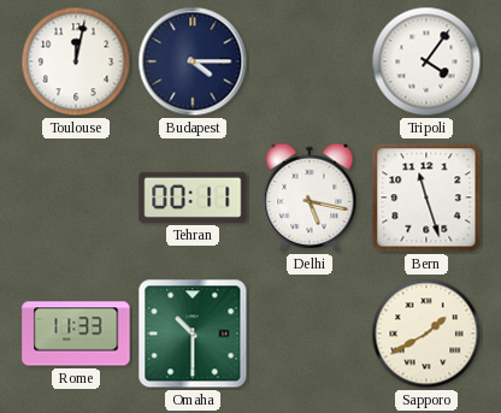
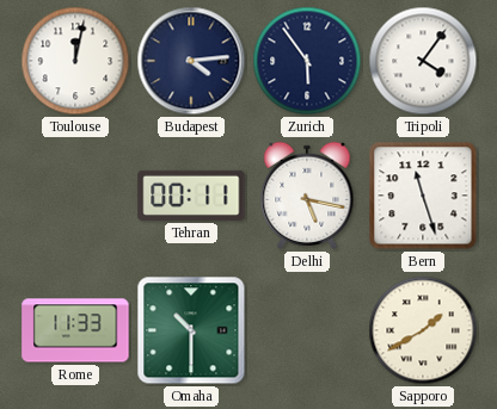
Budapest: 4:15 -> 4:14
Zurich: none -> 5:54
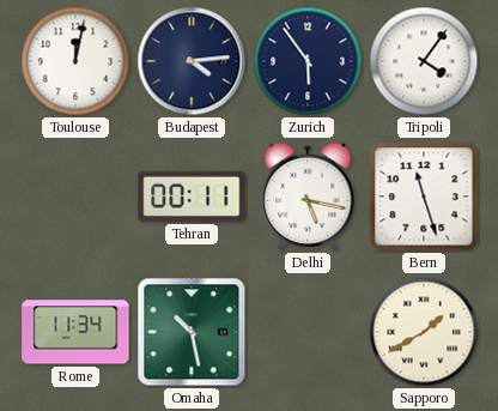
Rome: 11:33 -> 11:34
Omaha: 10:30 -> 10:28
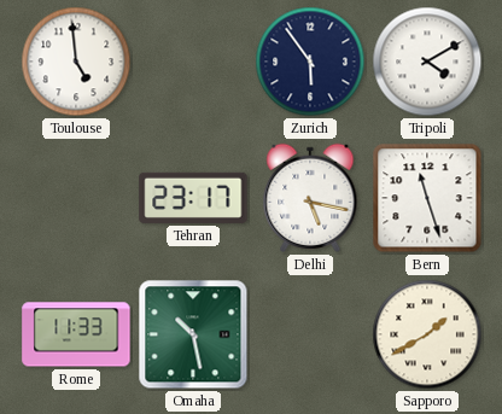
Toulouse: 12:02 -> 4:59
Budapest: 4:14 -> none
Tripoli: 4:06 -> 4:10
Tehran: 00:11 -> 23:17
Rome: 11:34 -> 11:33
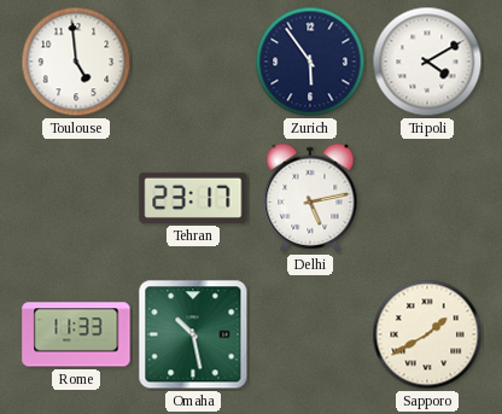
Delhi: 5:17 -> 5:13
Bern: 11:27 -> none
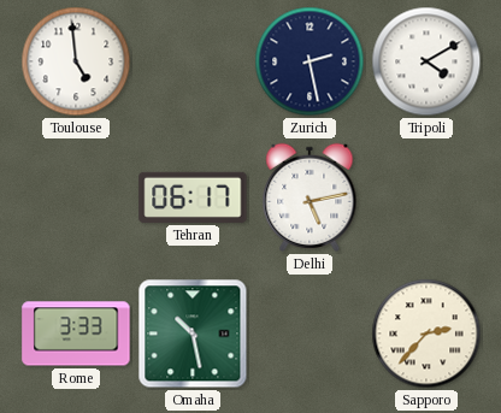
Zurich: 5:54 -> 2:28
Tehran: 23:17 -> 06:17
Rome: 11:33 -> 3:33
Sapporo: 1:40 -> 2:37
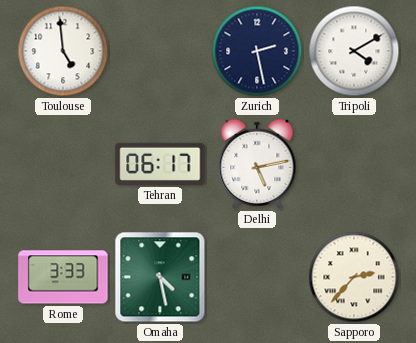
Omaha: 10:28 -> 4:28
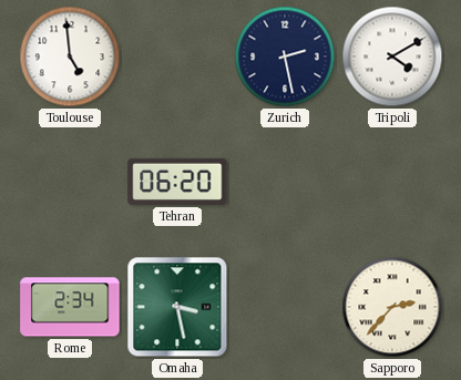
Tehran: 06:17 -> 06:20
Delhi: 5:13 -> none
Rome: 3:33 -> 2:34
Omaha: 4:28 -> 3:28
